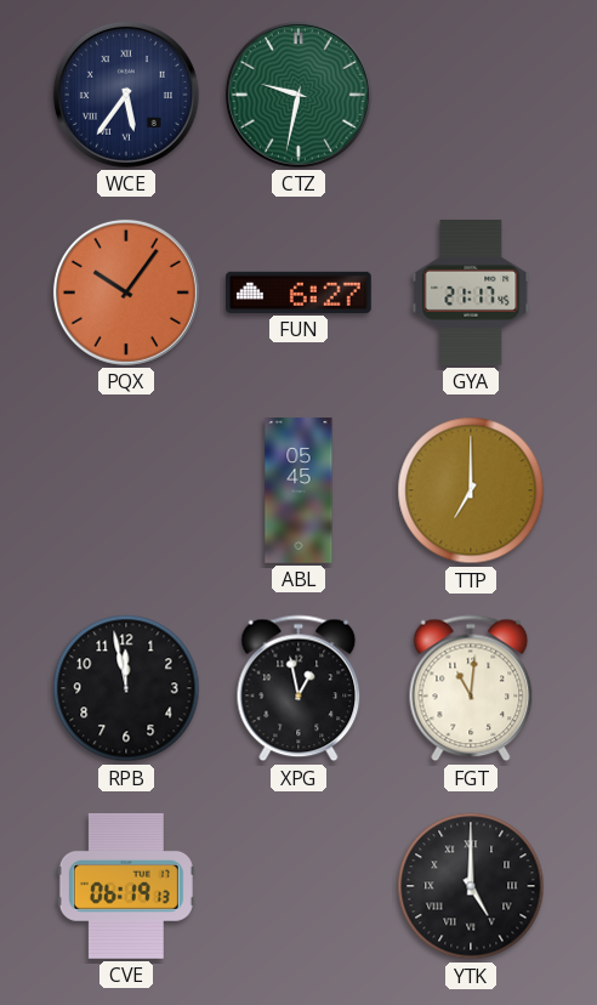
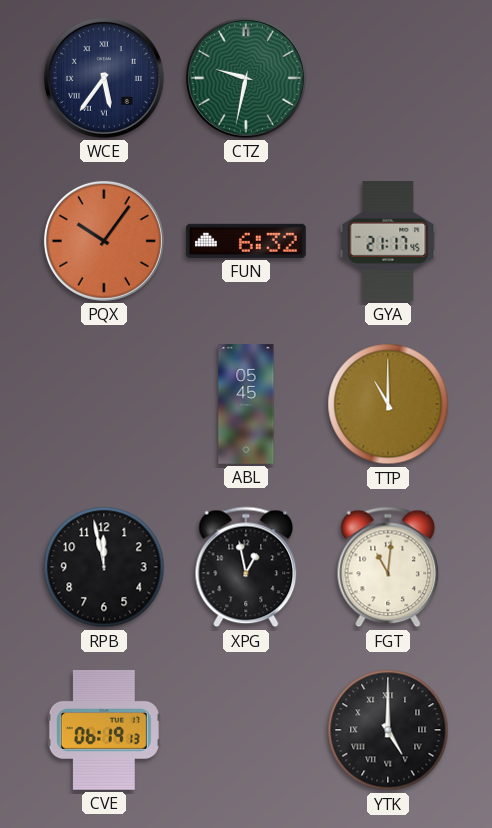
FUN: 6:27 -> 6:32
TTP: 7:00 -> 11:00
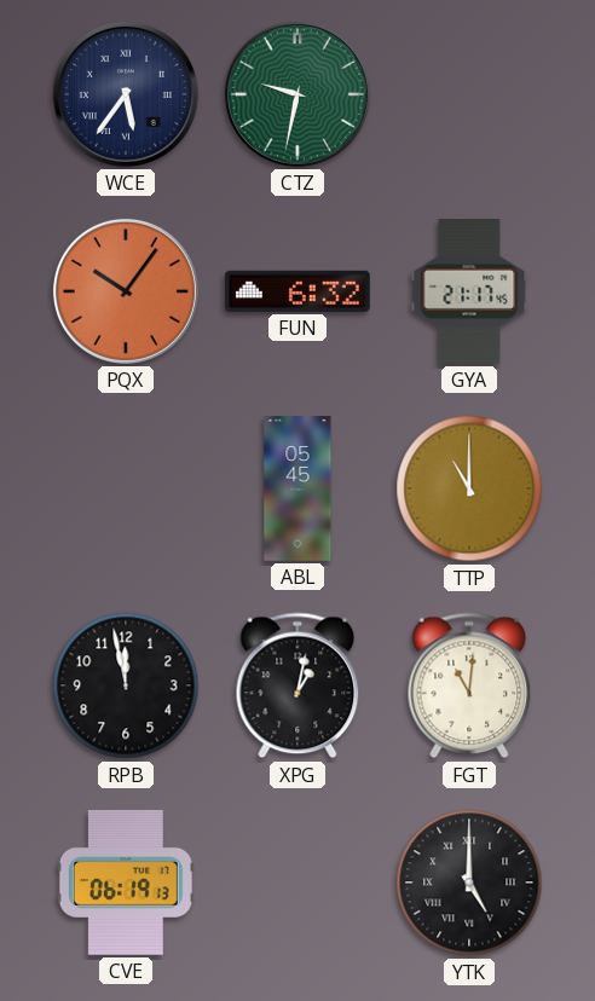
XPG: 12:58 -> 1:02
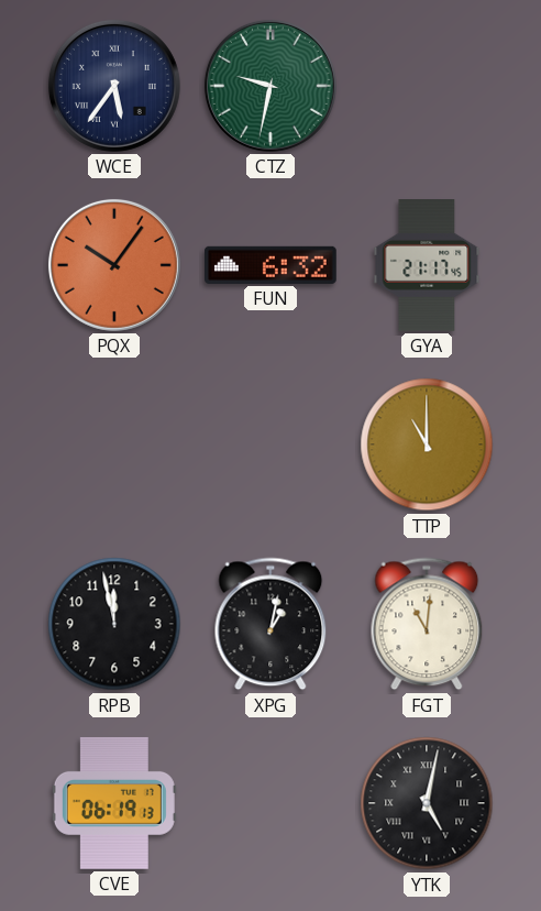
ABL: 05:45 -> none
YTK: 5:00 -> 5:02
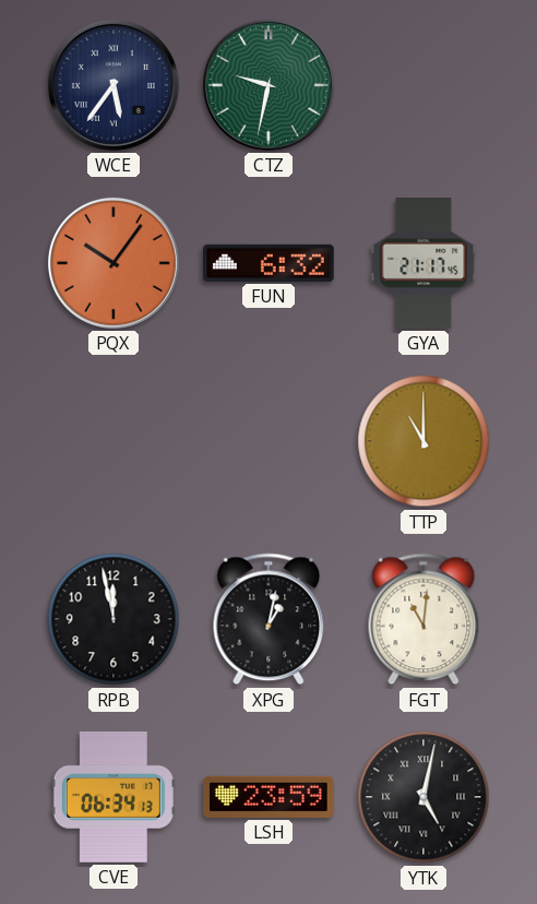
CVE: 06:19 -> 06:34
LSH: none -> 23:59
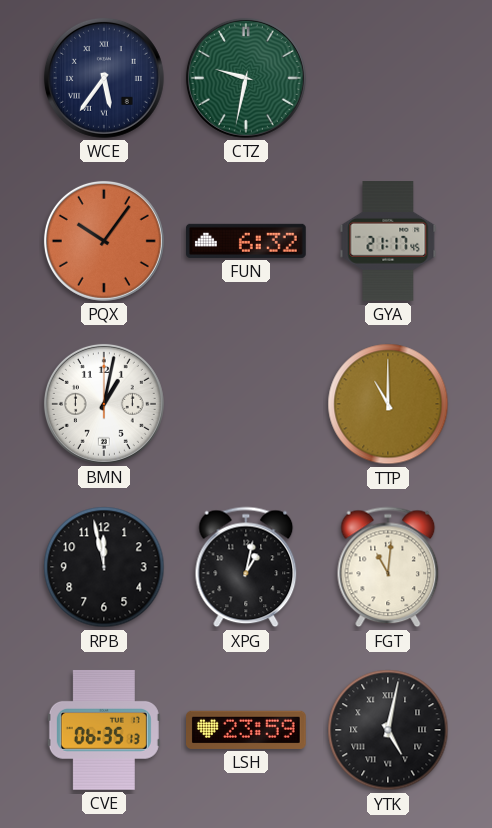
BMN: none -> 1:02
CVE: 06:34 -> 06:35
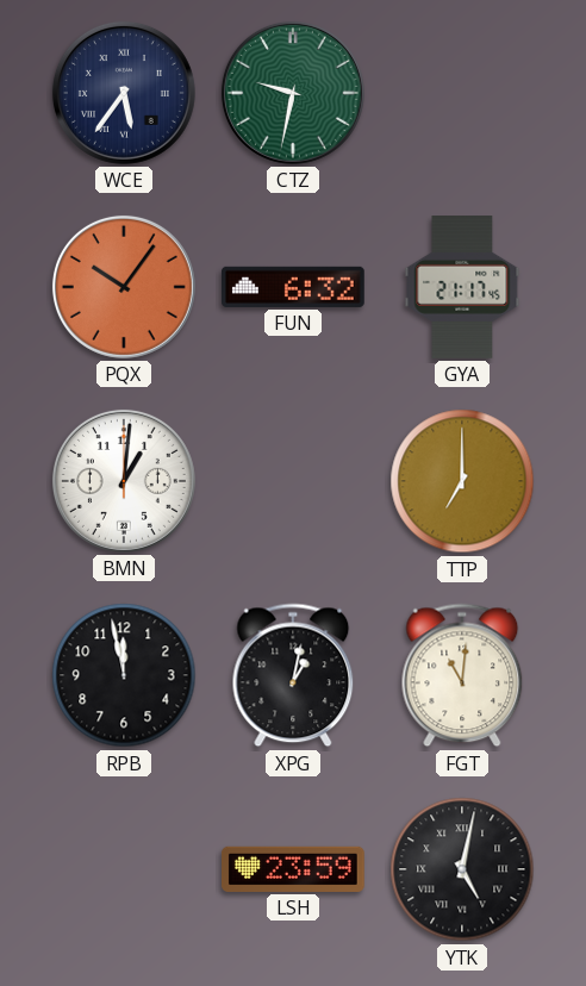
BMN: 1:02 -> 1:01
TTP: 11:00 -> 7:00
CVE: 06:35 -> none
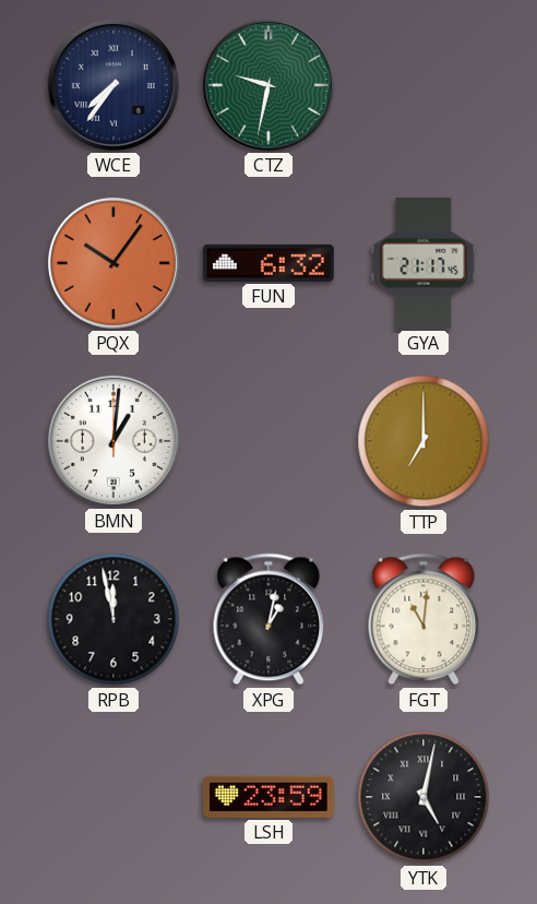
WCE: 5:36 -> 7:36
